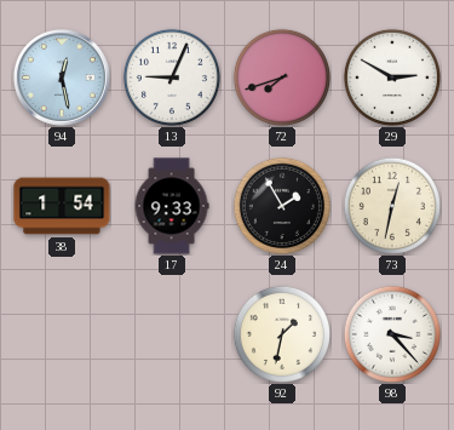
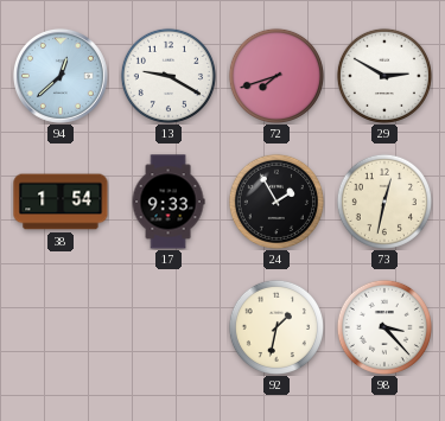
94: 12:28 -> 12:38
13: 9:04 -> 9:20
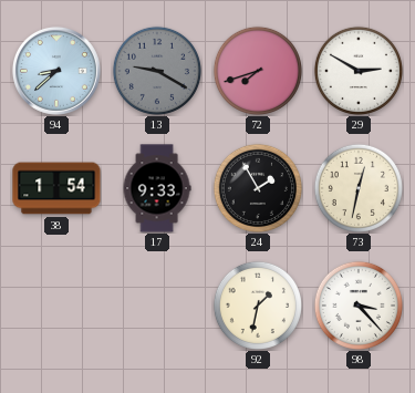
94: 12:38 -> 8:38
13 dial: white -> grey
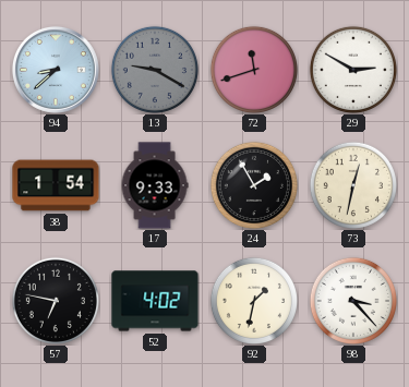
72: 7:42 -> 11:42
57: none -> 6:47
52: none -> 4:02
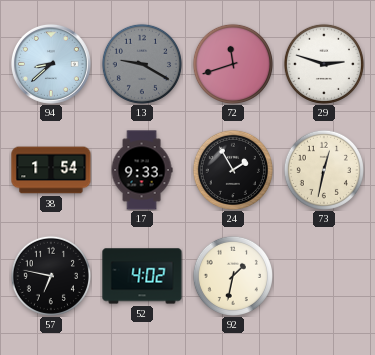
29: 2:50 -> 2:48
98: 3:23 -> none
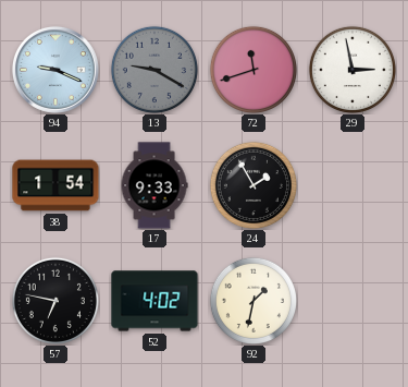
94: 8:38 -> 9:19
29: 2:48 -> 2:58
73: 12:32 -> none
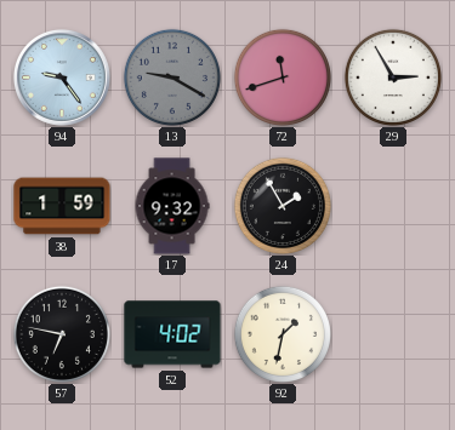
94: 9:19 -> 9:24
29: 2:58 -> 2:55
38: 1:54 -> 1:59
17: 9:33 -> 9:32
